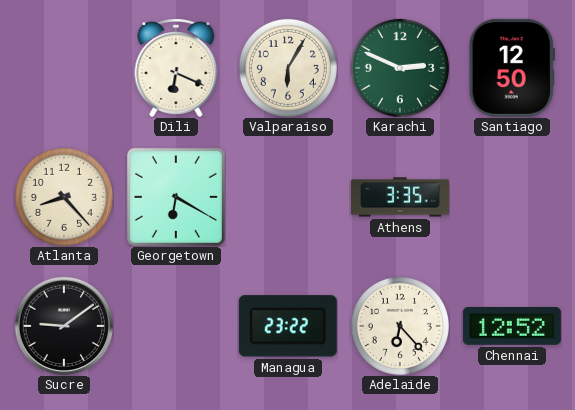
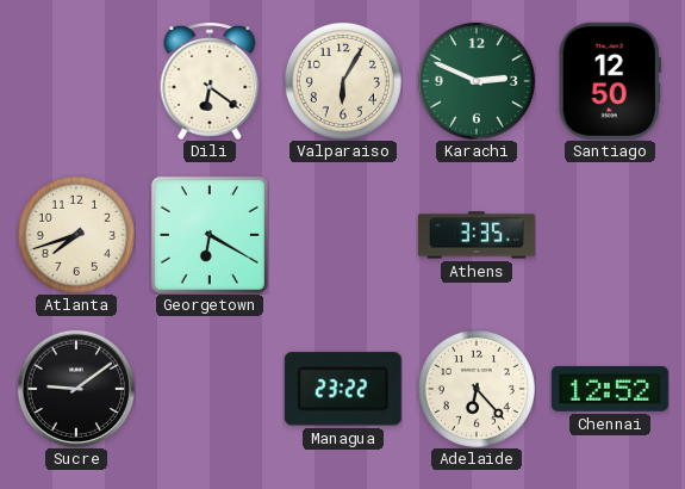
Dili: 6:19 -> 6:21
Atlanta: 8:23 -> 7:42
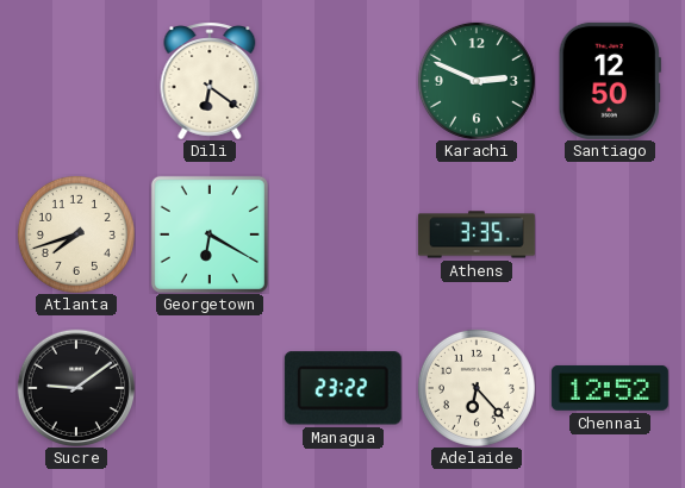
Valparaiso: 6:05 -> none
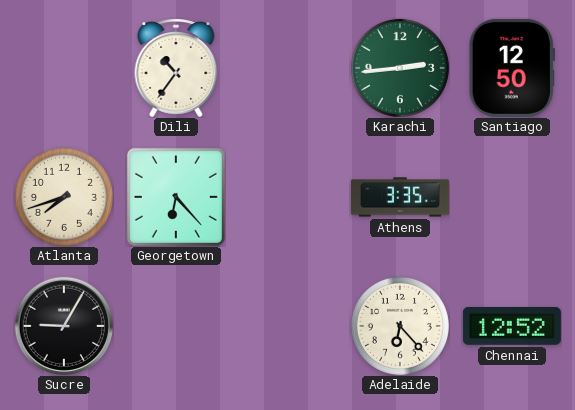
Dili: 6:21 -> 10:36
Karachi: 2:49 -> 2:44
Georgetown: 6:20 -> 6:23
Sucre: 9:09 -> 9:05
Managua: 23:22 -> none
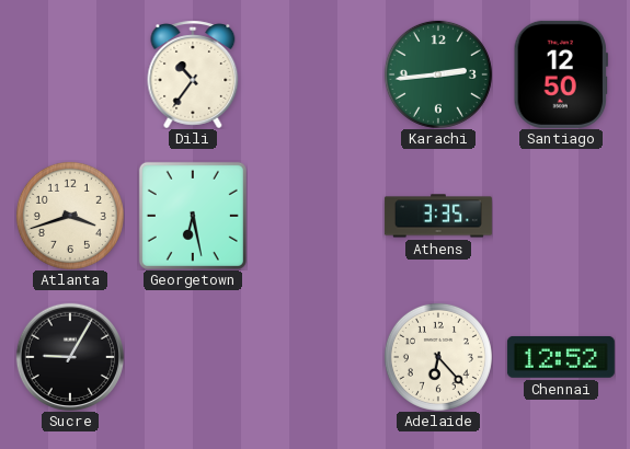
Atlanta: 7:42 -> 3:42
Georgetown: 6:23 -> 6:28
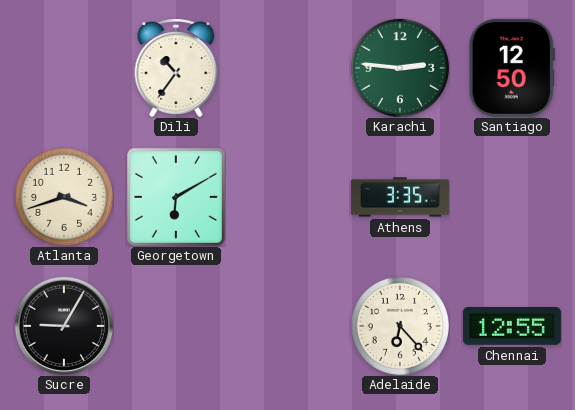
Karachi: 2:44 -> 2:46
Georgetown: 6:28 -> 6:10
Chennai: 12:52 -> 12:55
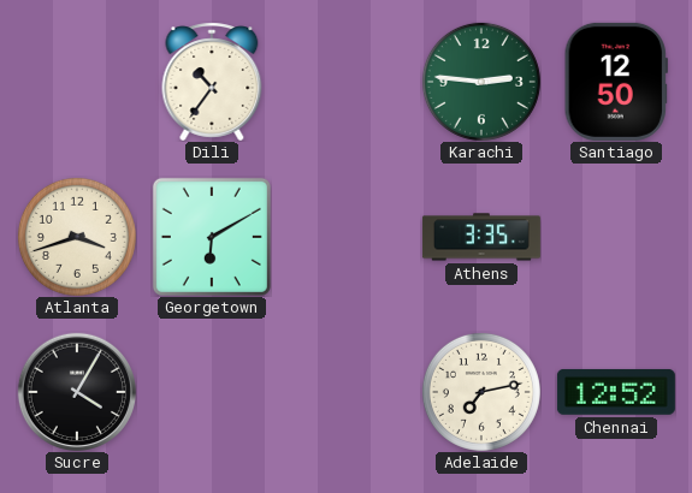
Sucre: 9:05 -> 4:05
Adelaide: 6:23 -> 7:13
Chennai: 12:55 -> 12:52
